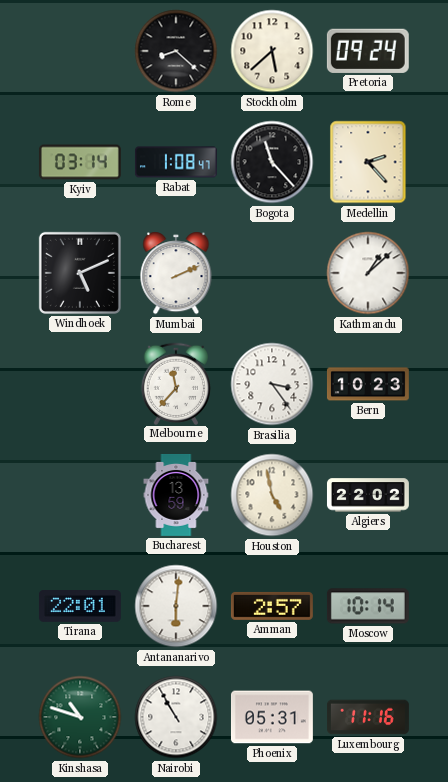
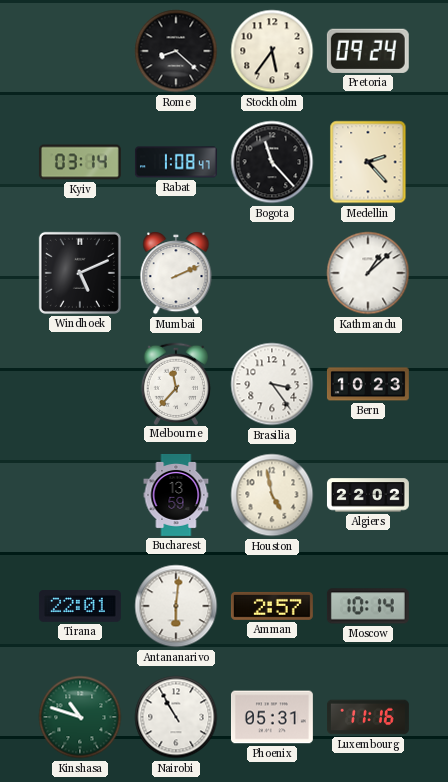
Stockholm: 5:38 -> 5:36
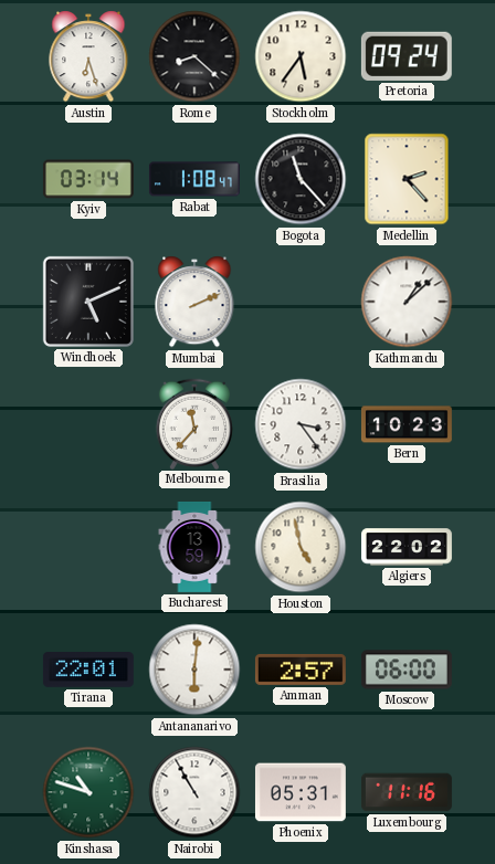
Austin: none -> 6:27
Moscow: 10:14 -> 06:00
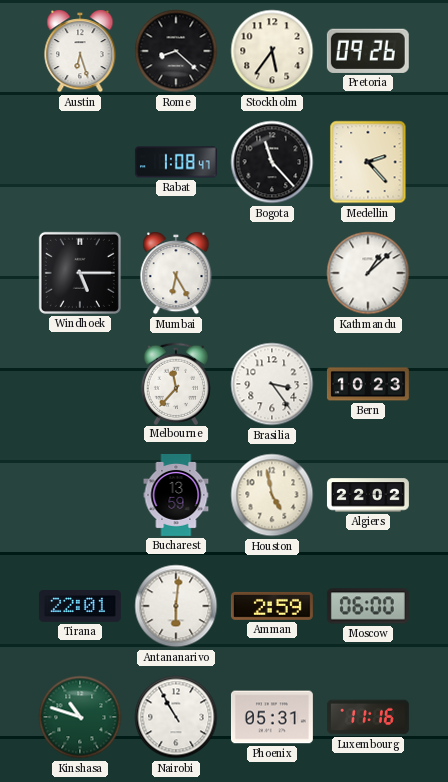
Pretoria: 09:24 -> 09:26
Kyiv: 03:14 -> none
Windhoek: 5:11 -> 5:15
Mumbai: 2:11 -> 6:25
Amman: 2:57 -> 2:59
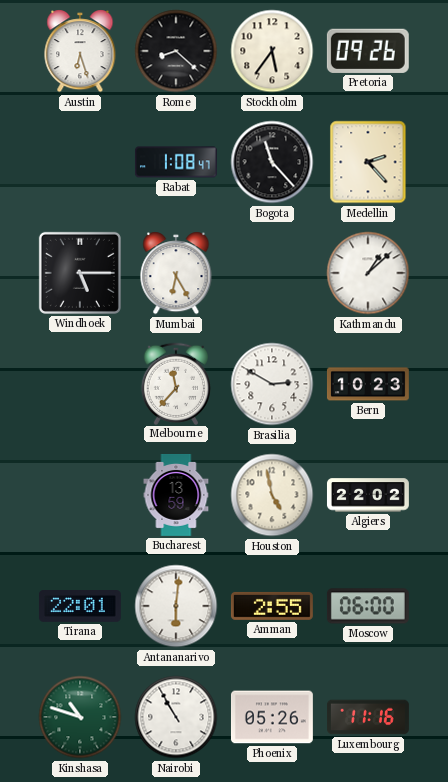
Brasilia: 3:24 -> 2:50
Amman: 2:59 -> 2:55
Phoenix: 05:31 -> 05:26
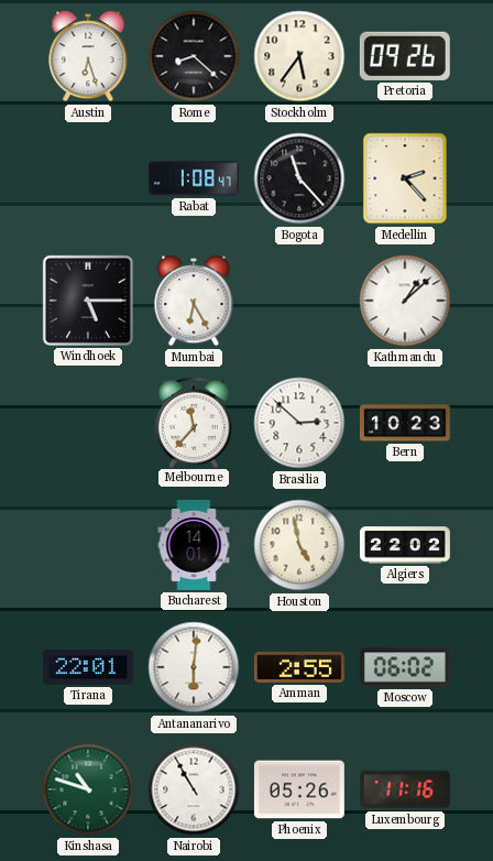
Brasilia: 2:50 -> 2:52
Bucharest: 13:59 -> 14:01
Moscow: 06:00 -> 06:02
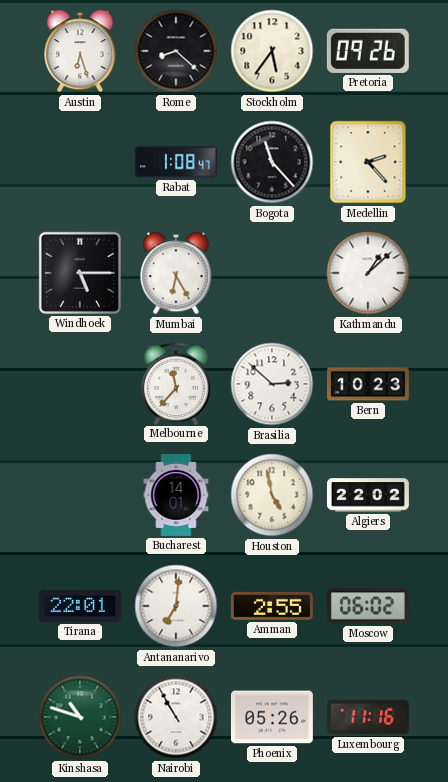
Antananarivo: 6:01 -> 7:01
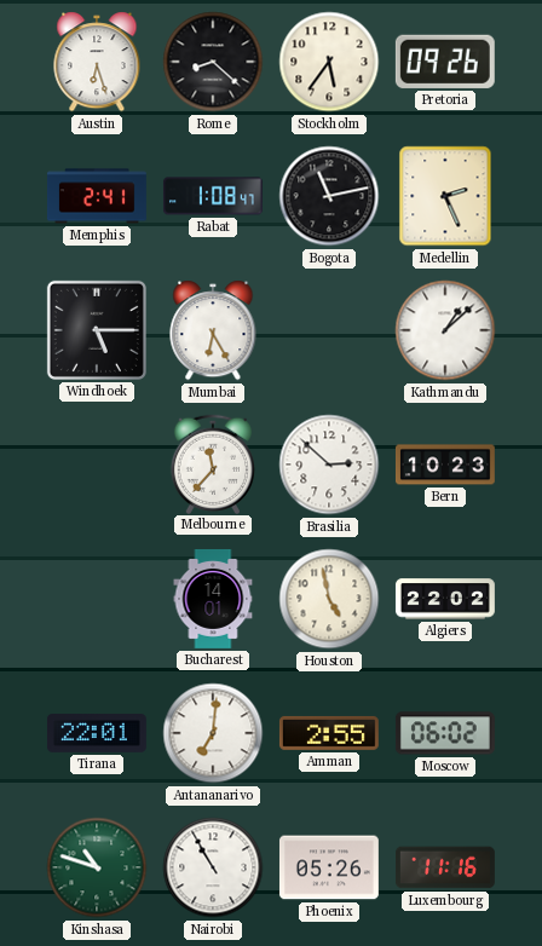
Memphis: none -> 2:41
Bogota: 11:23 -> 11:13
Medellin: 2:23 -> 2:26
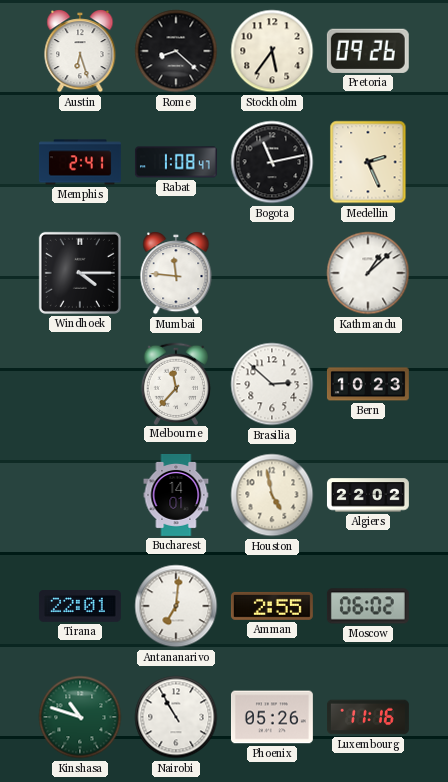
Windhoek: 5:15 -> 4:15
Mumbai: 6:25 -> 11:46
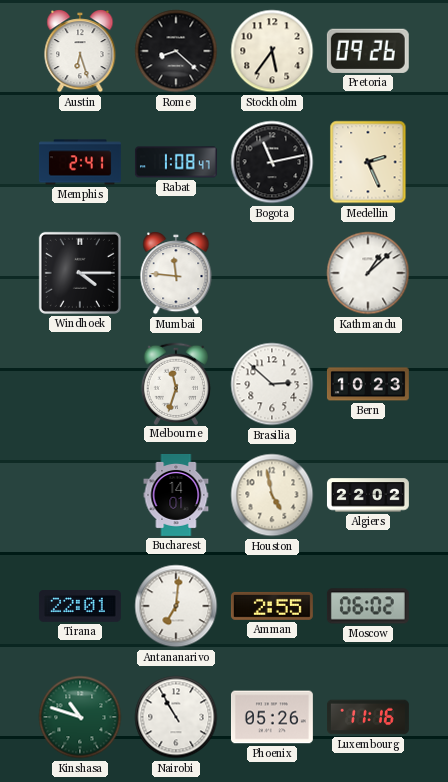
Melbourne: 11:37 -> 11:33
